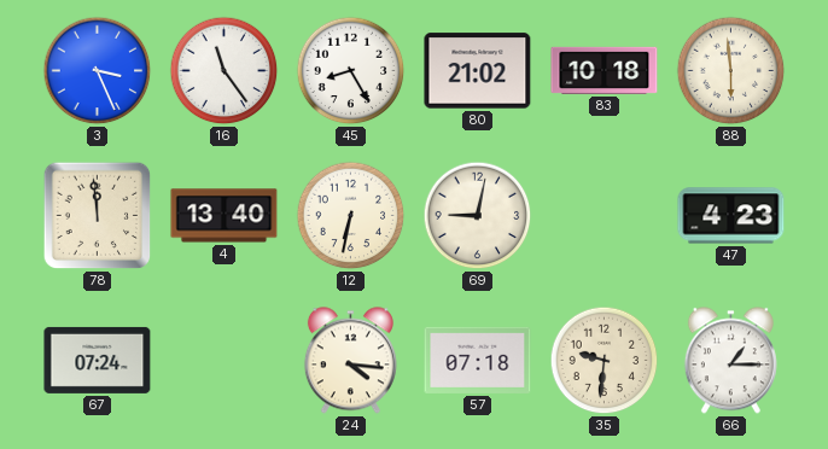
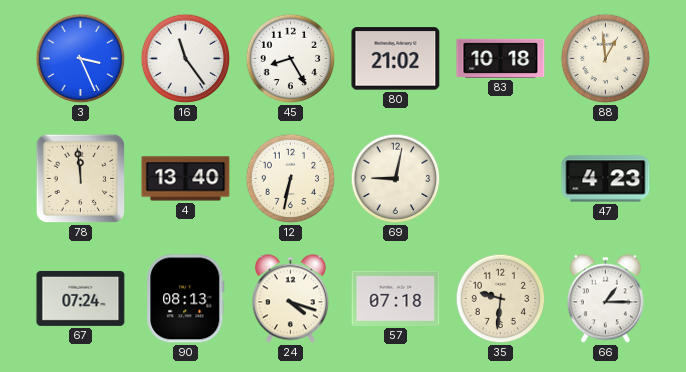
88: 5:59 -> 12:59
90: none -> 08:13
24: 4:16 -> 4:18
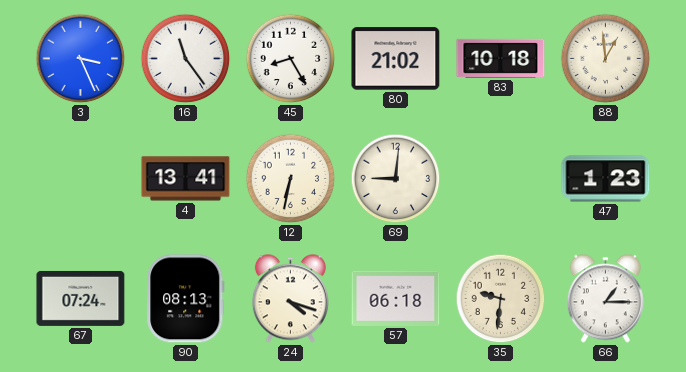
78: 11:59 -> none
4: 13:40 -> 13:41
69: 9:02 -> 9:01
47: 4:23 -> 1:23
57: 07:18 -> 06:18
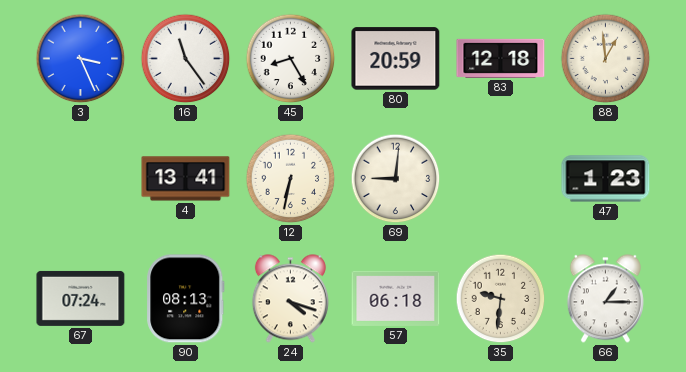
80: 21:02 -> 20:59
83: 10:18 -> 12:18
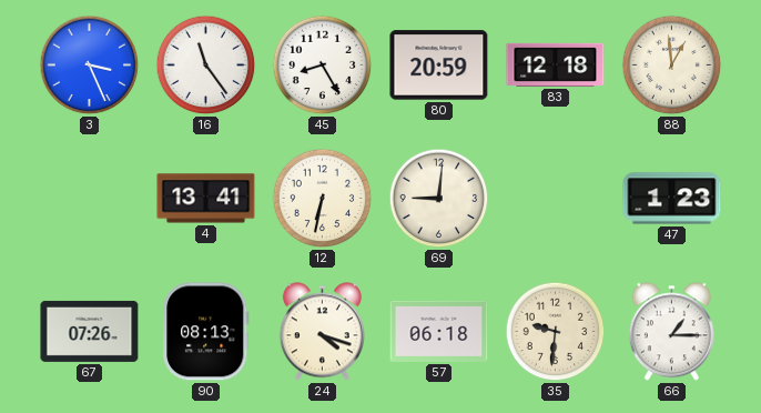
67: 07:24 -> 07:26
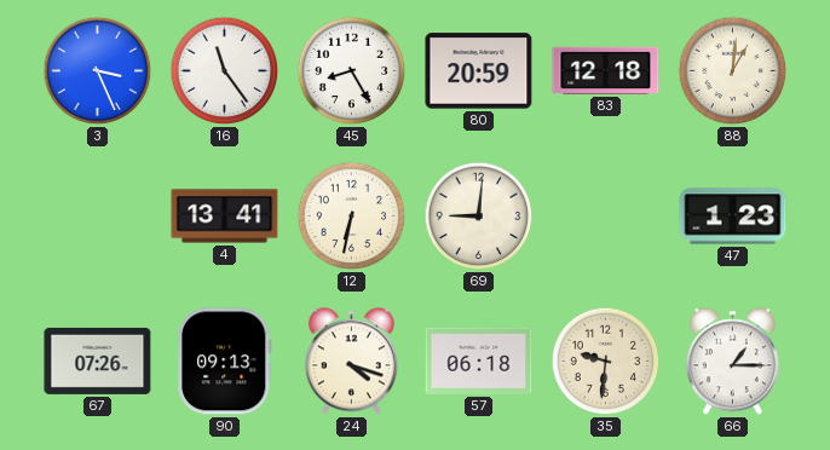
88: 12:59 -> 1:01
90: 08:13 -> 09:13
